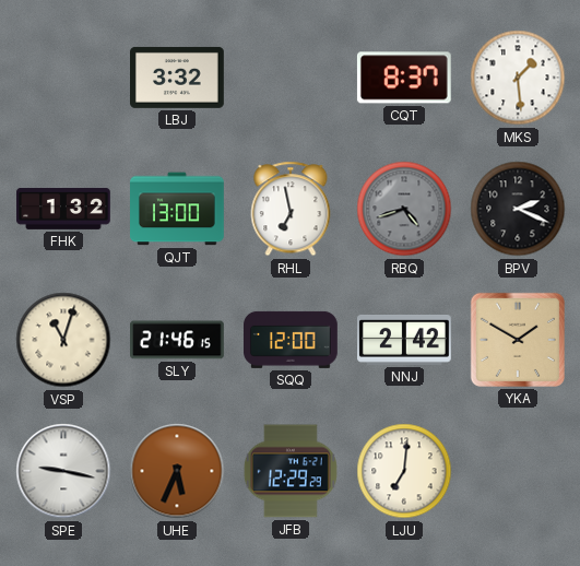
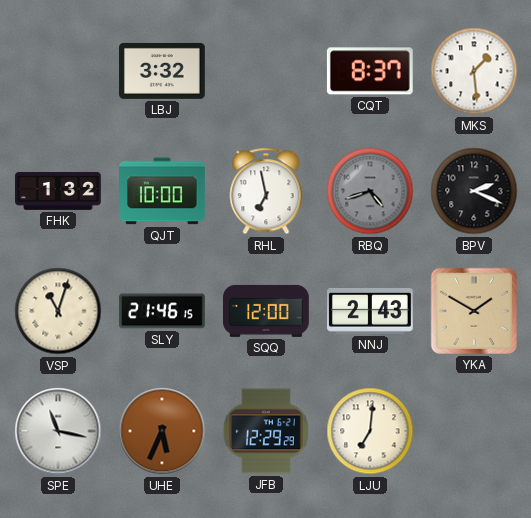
QJT: 13:00 -> 10:00
NNJ: 2:42 -> 2:43
SPE: 9:17 -> 11:17
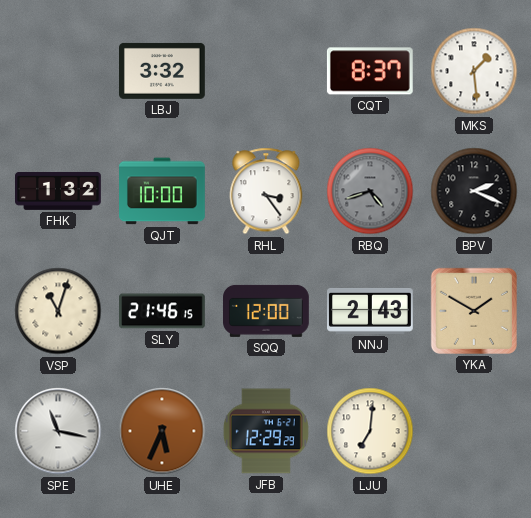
RHL: 6:58 -> 3:24
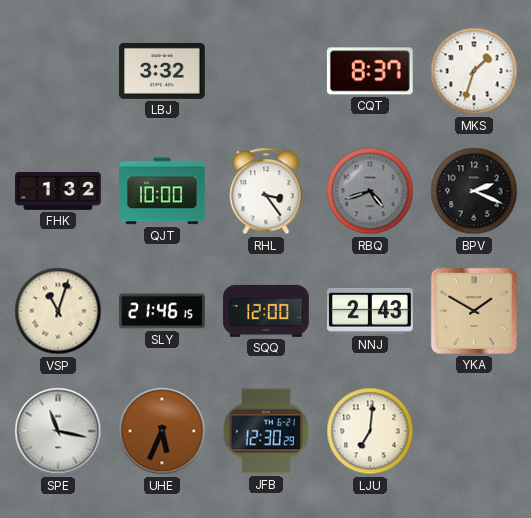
MKS: 1:29 -> 1:33
JFB: 12:29 -> 12:30
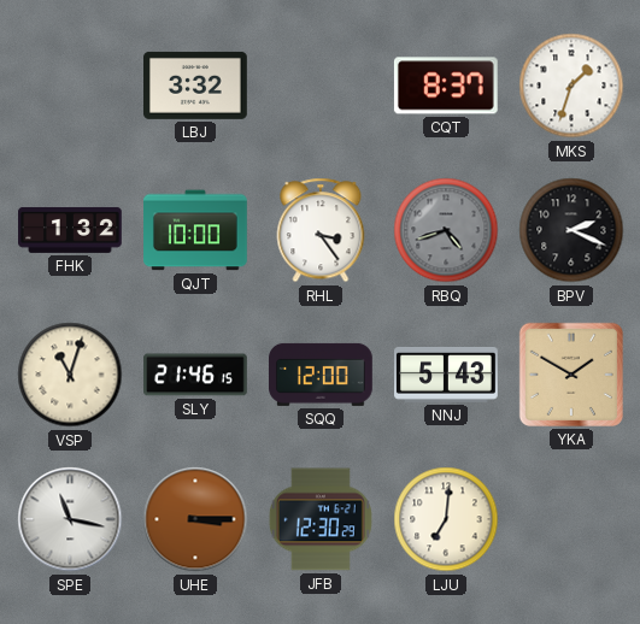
NNJ: 2:43 -> 5:43
UHE: 5:34 -> 3:15
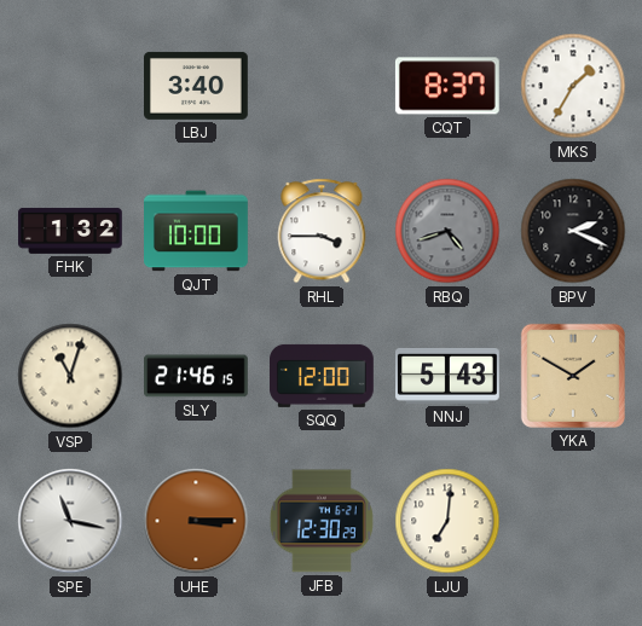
LBJ: 3:32 -> 3:40
MKS: 1:33 -> 1:35
RHL: 3:24 -> 3:45
